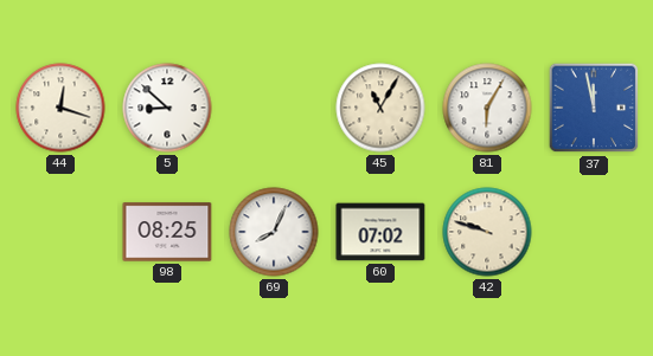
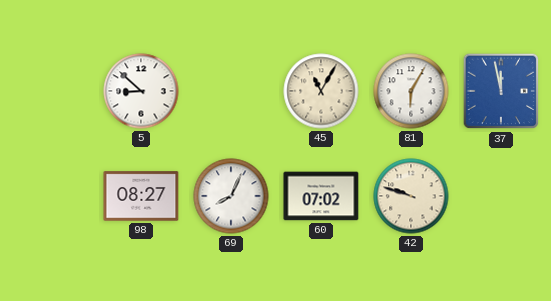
44: 12:18 -> none
98: 08:25 -> 08:27
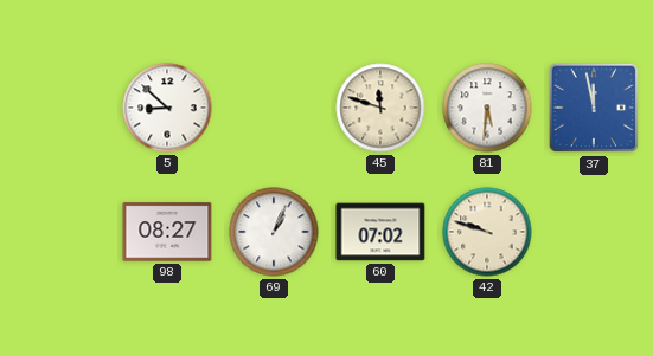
45: 11:05 -> 11:48
81: 6:05 -> 5:31
69: 8:04 -> 1:04
